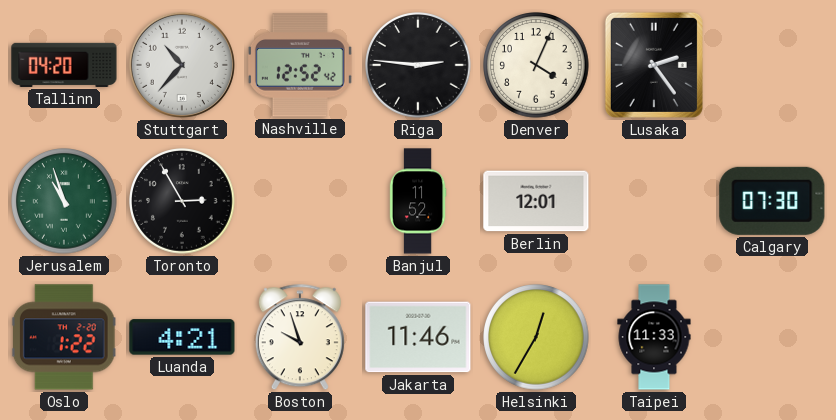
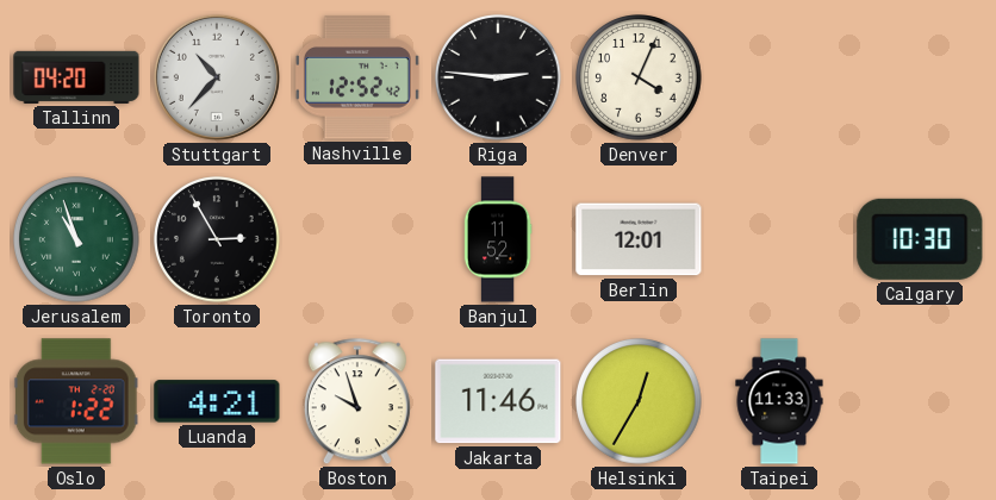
Lusaka: 2:24 -> none
Calgary: 07:30 -> 10:30
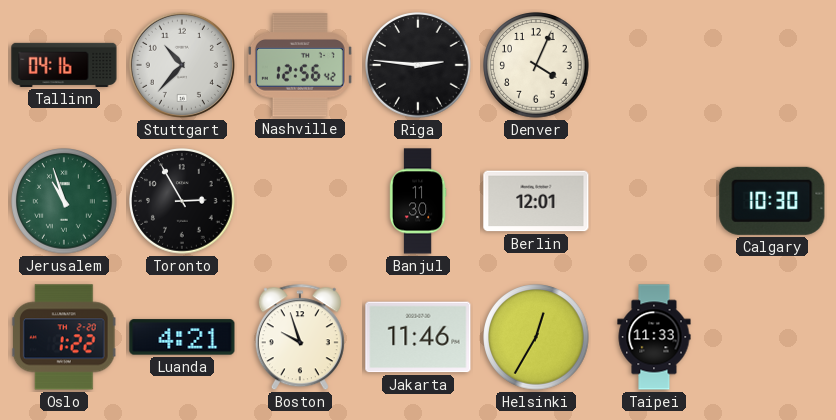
Tallinn: 04:20 -> 04:16
Nashville: 12:52 -> 12:56
Banjul: 11:52 -> 11:30
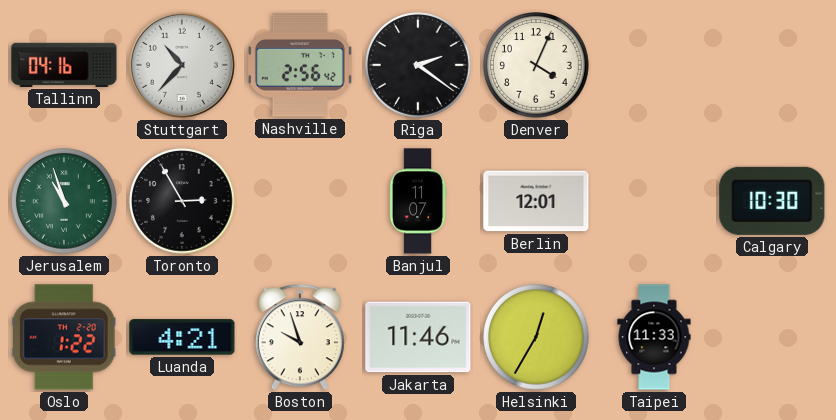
Nashville: 12:56 -> 2:56
Riga: 2:46 -> 2:21
Banjul: 11:30 -> 11:07
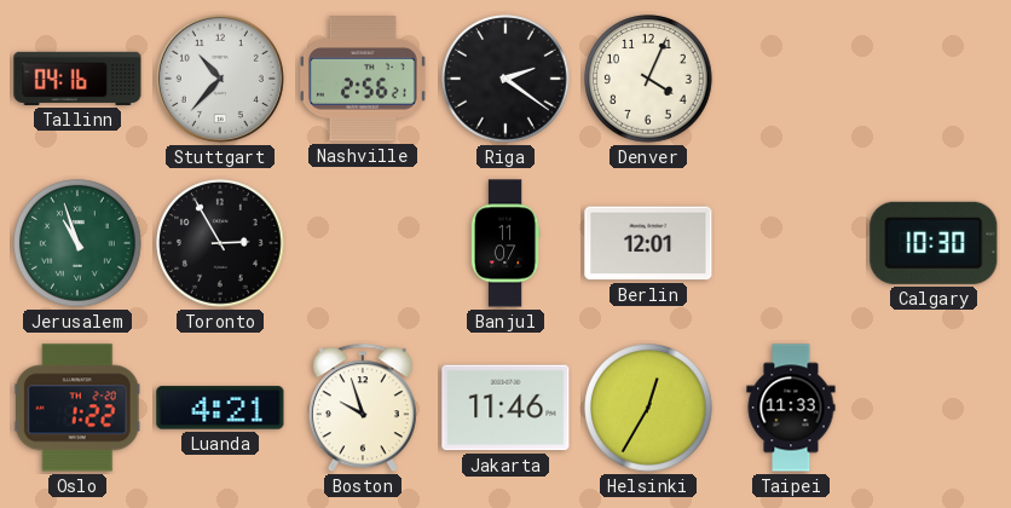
Nashville: 2:56:42 -> 2:56:21
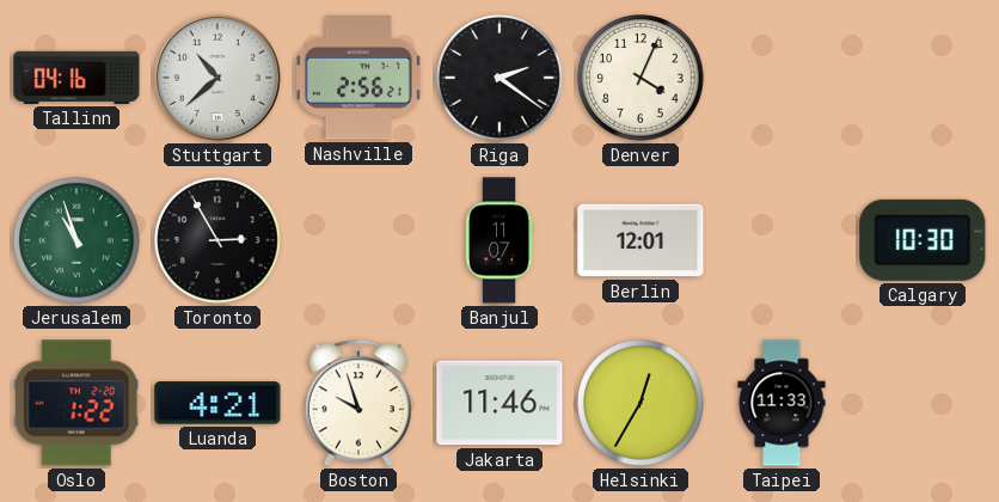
Stuttgart: 10:37 -> 10:38
